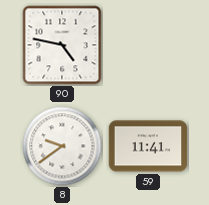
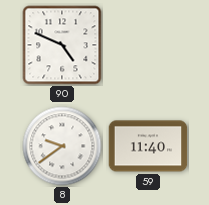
90: 4:47 -> 4:49
59: 11:41 -> 11:40
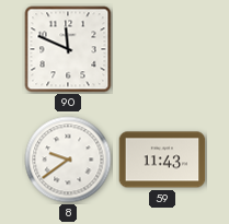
90: 4:49 -> 11:49
59: 11:40 -> 11:43
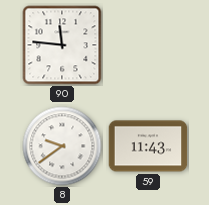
90: 11:49 -> 11:46
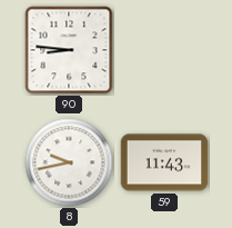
90: 11:46 -> 8:46
8: 9:39 -> 9:43
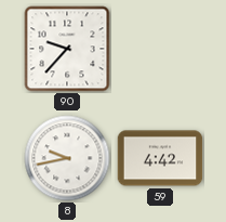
90: 8:46 -> 9:37
59: 11:43 -> 4:42
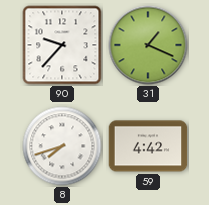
31: none -> 1:19
8: 9:43 -> 7:42
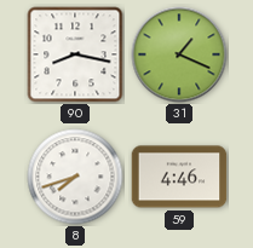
90: 9:37 -> 8:17
59: 4:42 -> 4:46
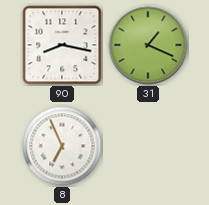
8: 7:42 -> 6:56
59: 4:46 -> none
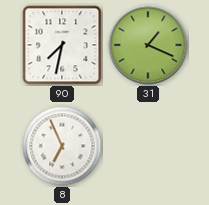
90: 8:17 -> 7:32
